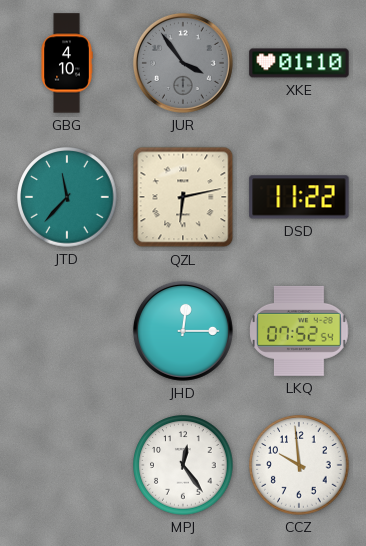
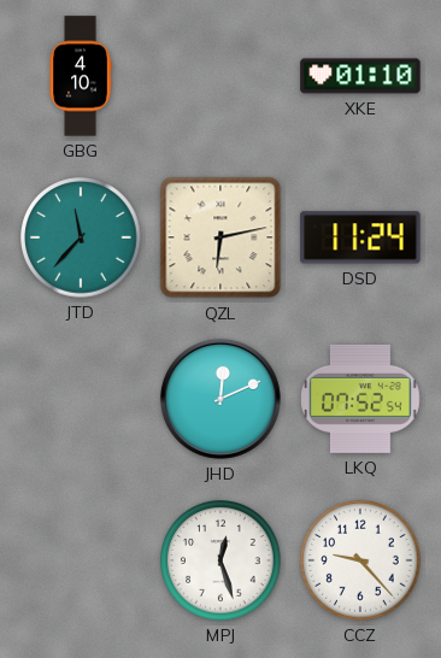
JUR: 3:54 -> none
DSD: 11:22 -> 11:24
JHD: 12:15 -> 12:11
MPJ: 12:24 -> 12:27
CCZ: 9:59 -> 9:23
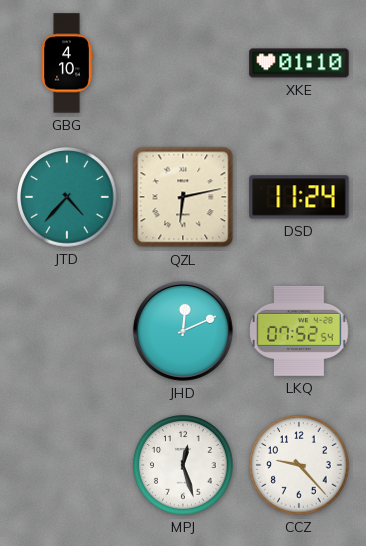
JTD: 11:37 -> 4:37
